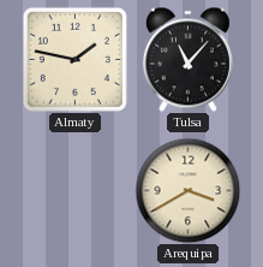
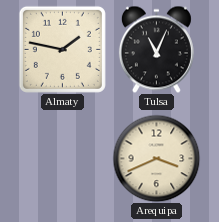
Tulsa: 11:07 -> 11:04
Arequipa: 3:40 -> 3:41
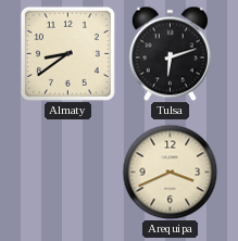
Almaty: 1:47 -> 8:39
Tulsa: 11:04 -> 6:12
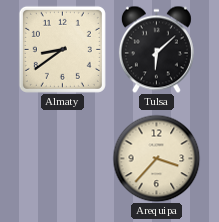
Tulsa: 6:12 -> 6:08
Arequipa: 3:41 -> 3:37
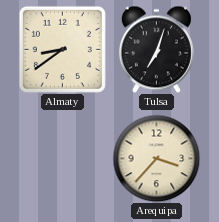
Tulsa: 6:08 -> 7:03
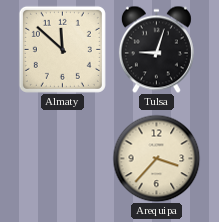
Almaty: 8:39 -> 11:52
Tulsa: 7:03 -> 9:03
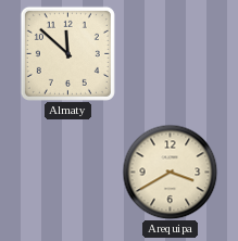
Tulsa: 9:03 -> none
Arequipa: 3:37 -> 3:40
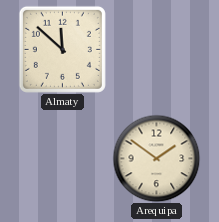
Arequipa: 3:40 -> 1:51
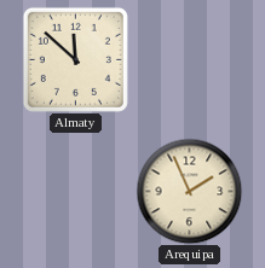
Arequipa: 1:51 -> 1:56
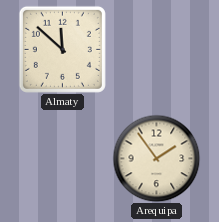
Arequipa: 1:56 -> 1:54
